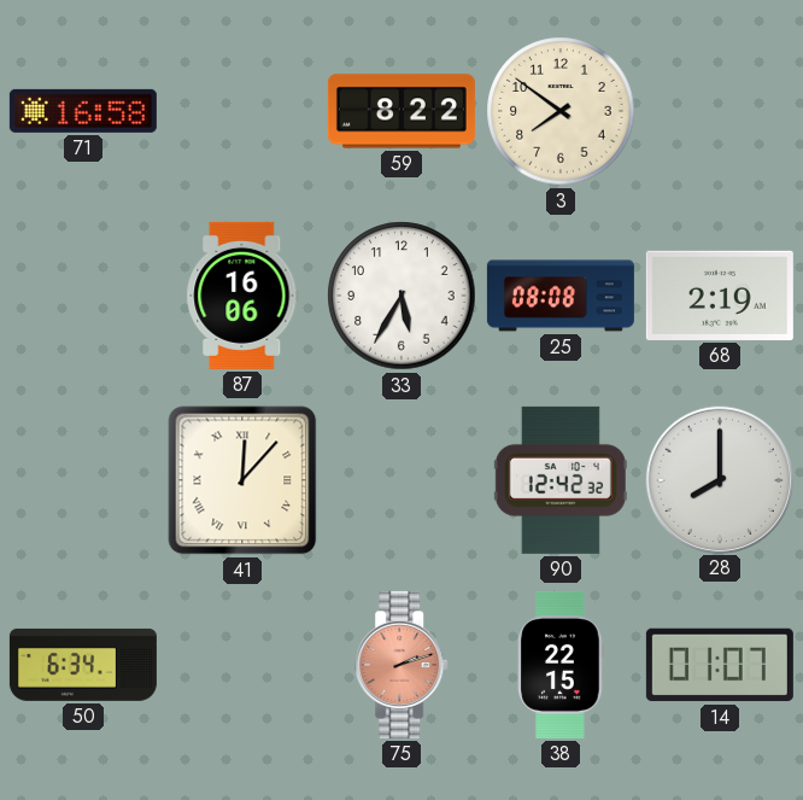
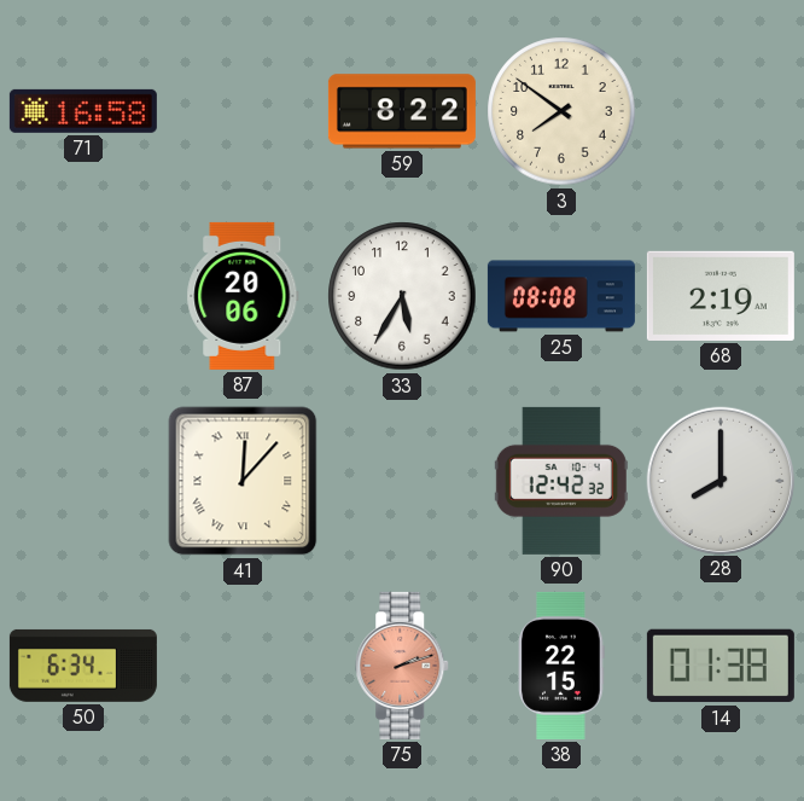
87: 16:06 -> 20:06
14: 01:07 -> 01:38
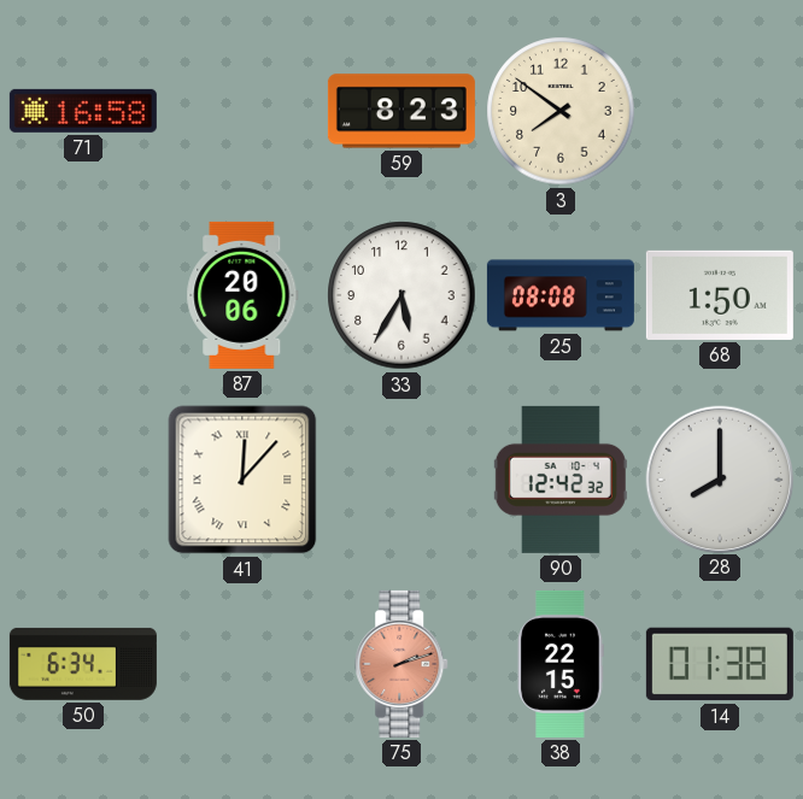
59: 8:22 -> 8:23
68: 2:19 -> 1:50
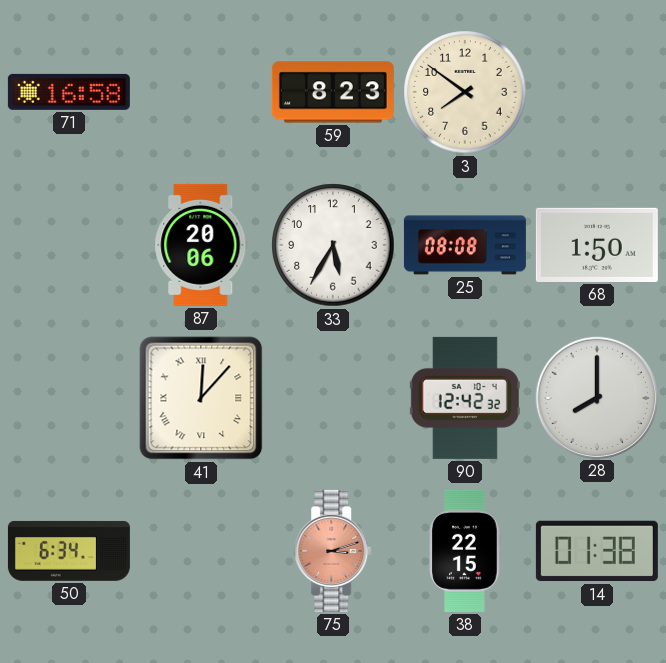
75: 2:12 -> 3:12
